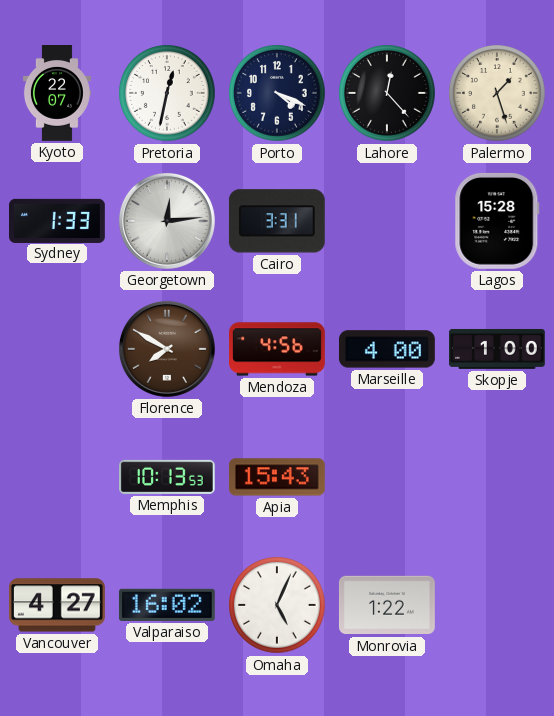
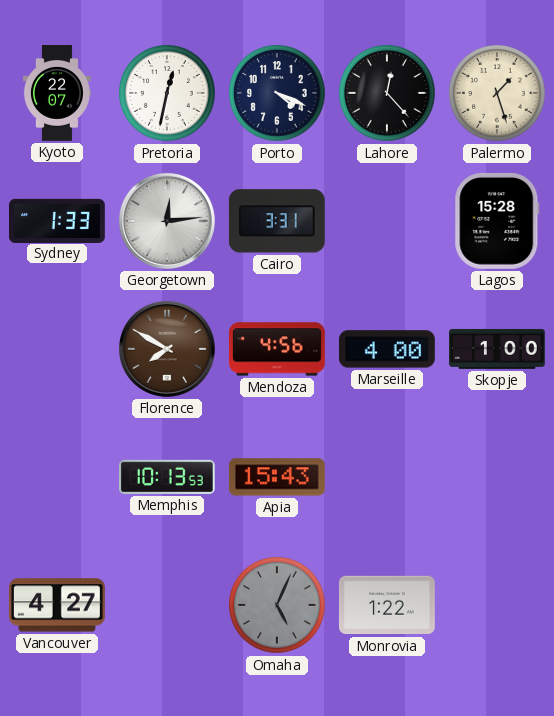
Valparaiso: 16:02 -> none
Omaha dial: white -> grey
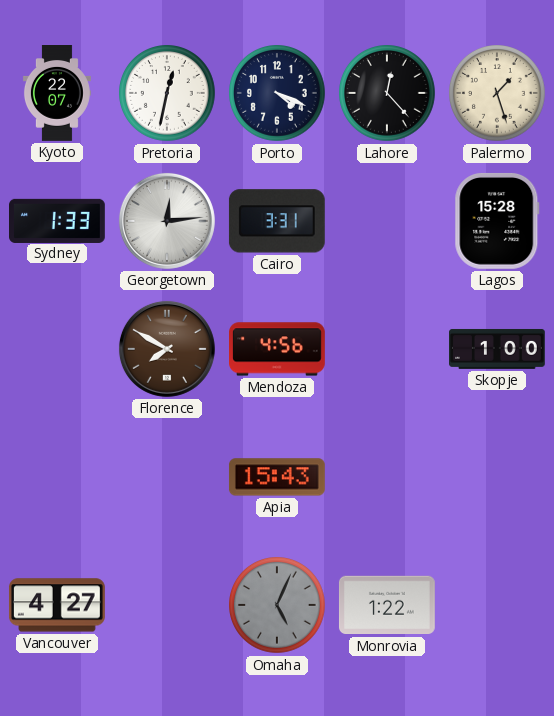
Marseille: 4:00 -> none
Memphis: 10:13 -> none
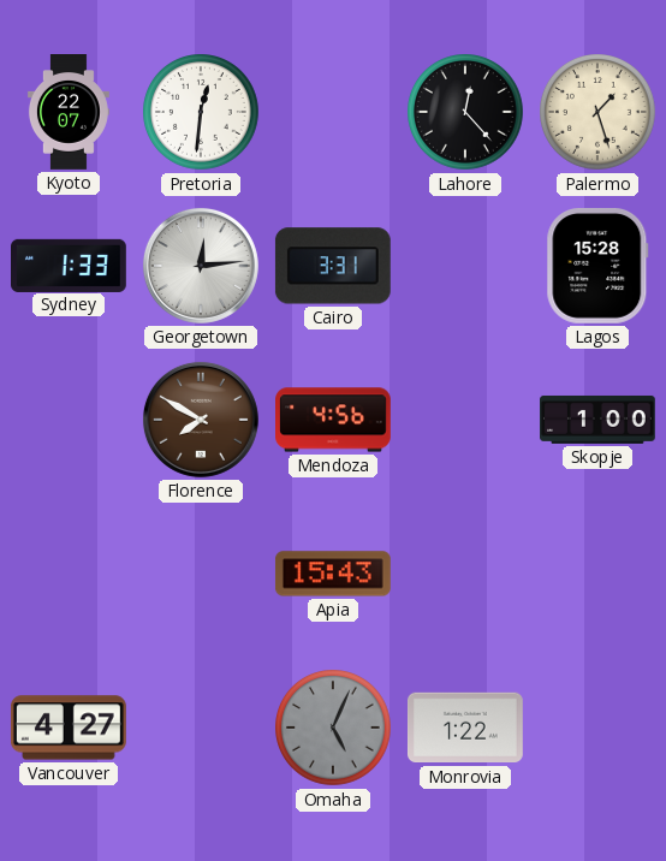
Pretoria: 12:32 -> 12:31
Porto: 4:19 -> none
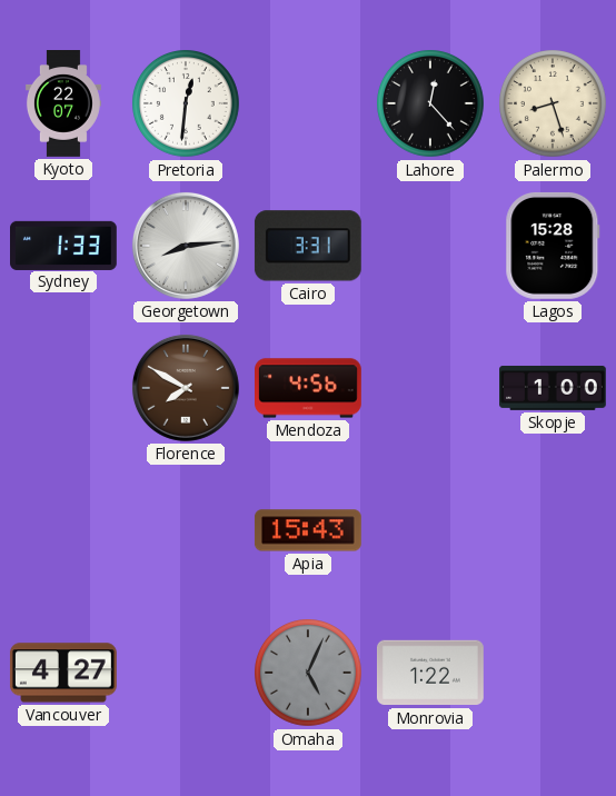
Palermo: 1:27 -> 8:27
Georgetown: 12:14 -> 8:14
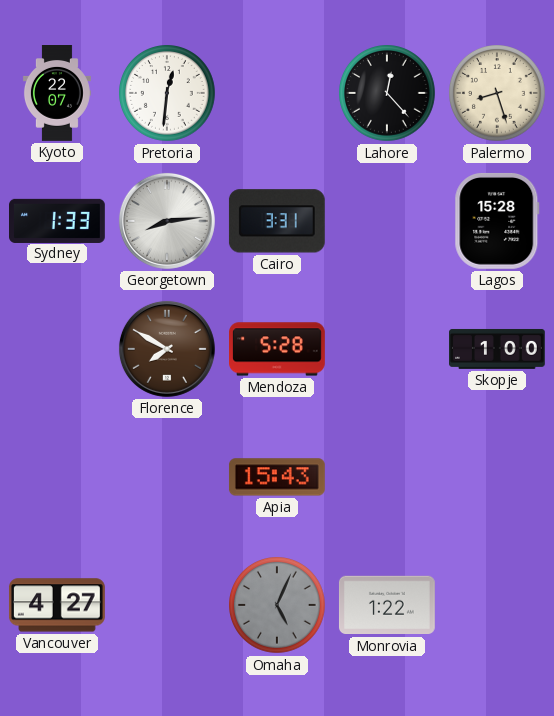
Mendoza: 4:56 -> 5:28
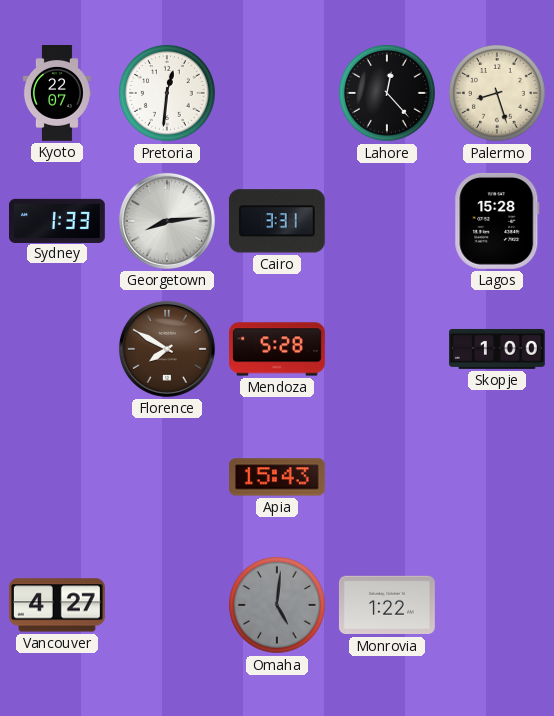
Omaha: 5:04 -> 5:01
